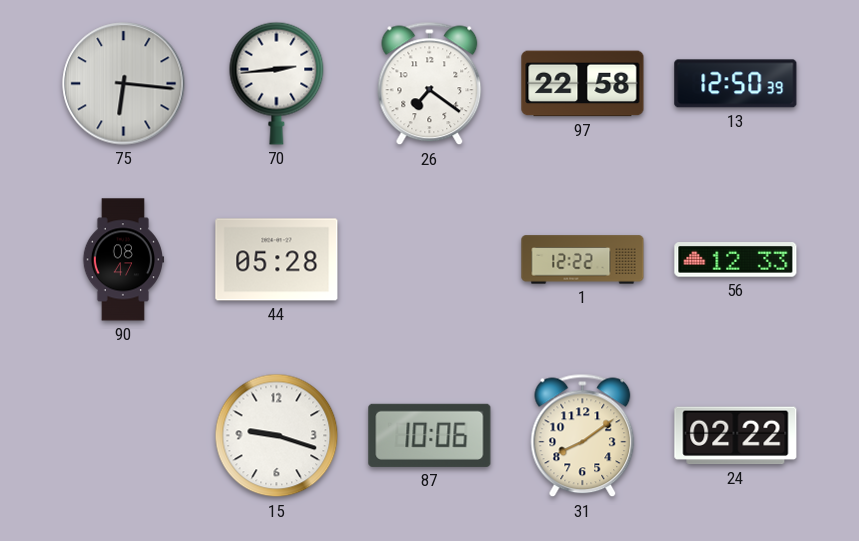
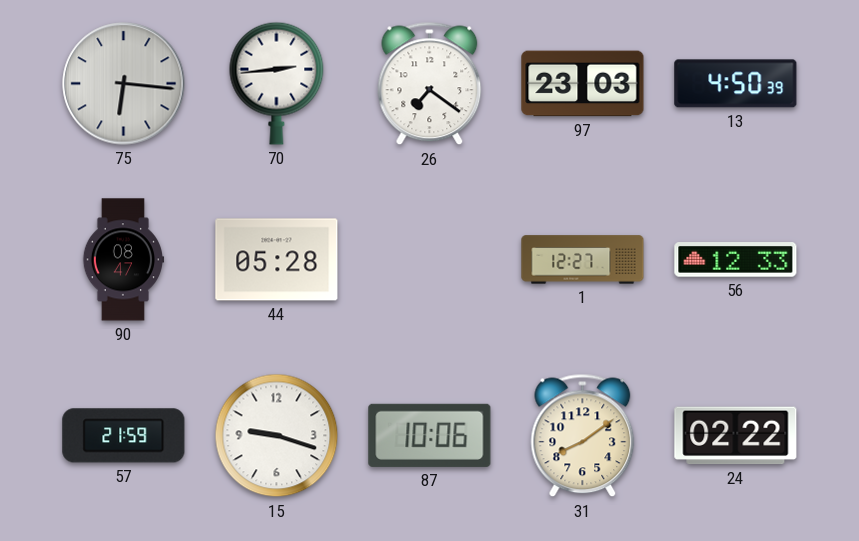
97: 22:58 -> 23:03
13: 12:50 -> 4:50
1: 12:22 -> 12:27
57: none -> 21:59
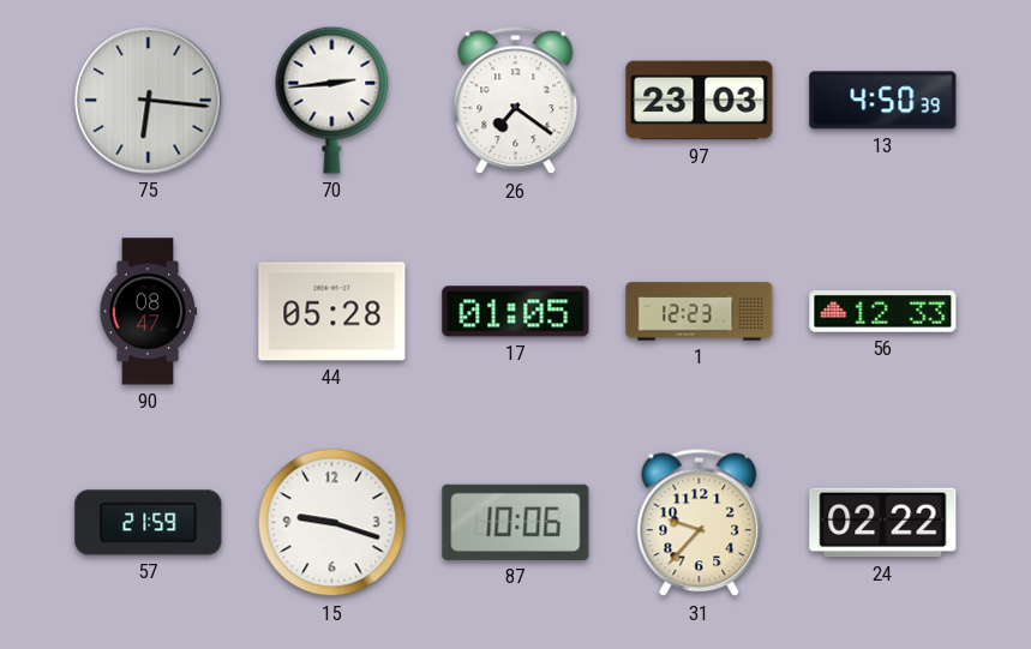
17: none -> 01:05
1: 12:27 -> 12:23
31: 8:09 -> 9:37
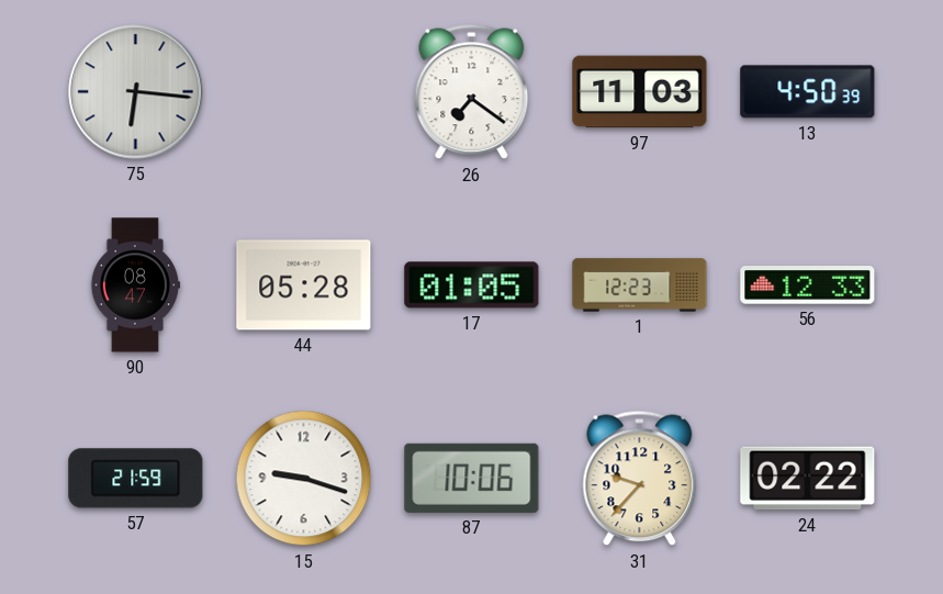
70: 2:44 -> none
97: 23:03 -> 11:03
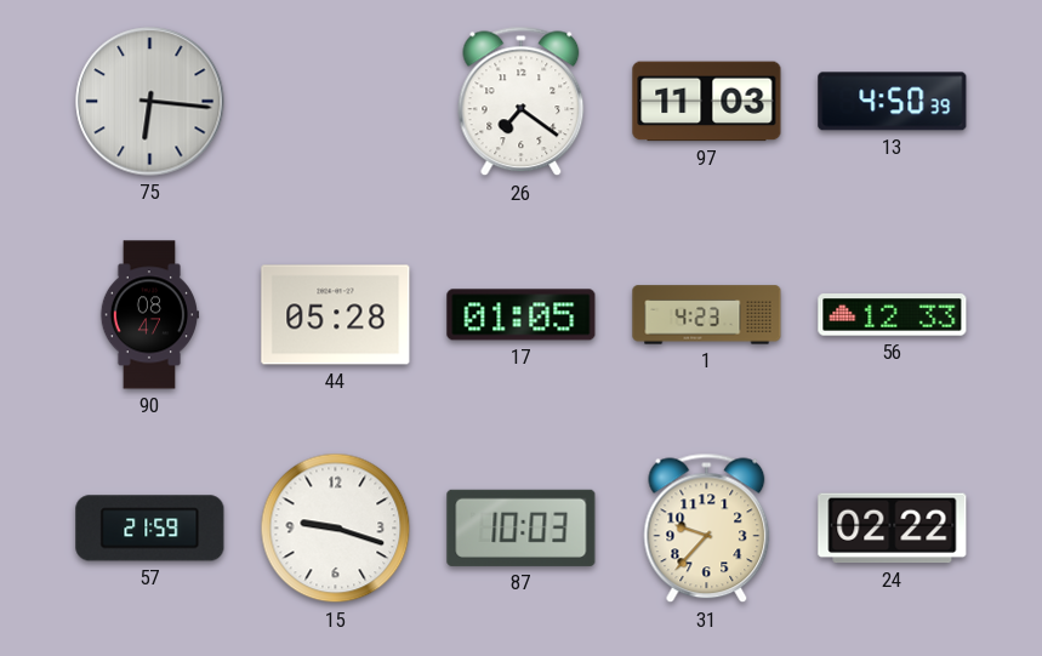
1: 12:23 -> 4:23
87: 10:06 -> 10:03
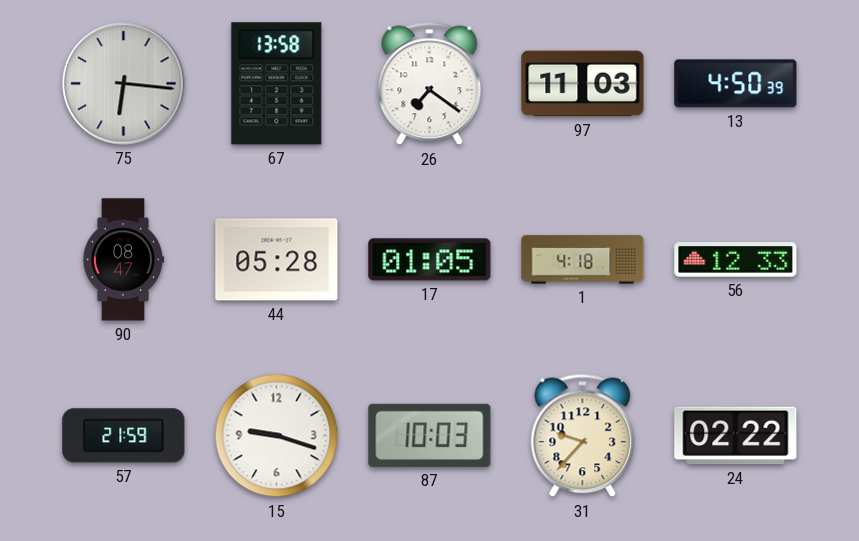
67: none -> 13:58
1: 4:23 -> 4:18
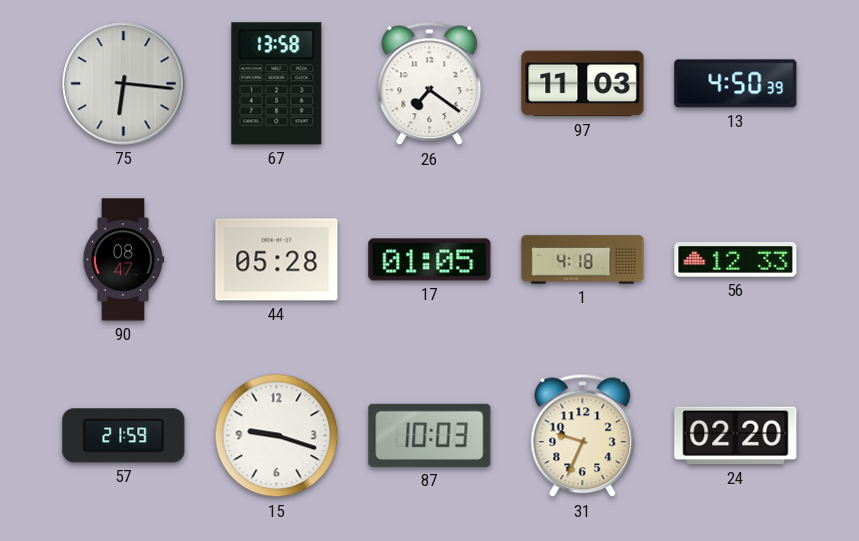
31: 9:37 -> 9:34
24: 02:22 -> 02:20
